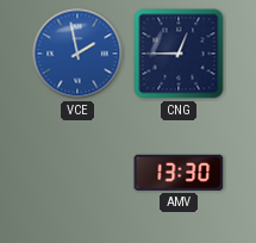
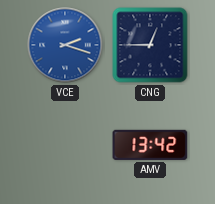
VCE: 1:58 -> 2:18
AMV: 13:30 -> 13:42
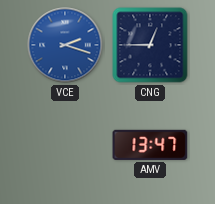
AMV: 13:42 -> 13:47
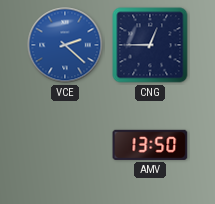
VCE: 2:18 -> 2:22
AMV: 13:47 -> 13:50
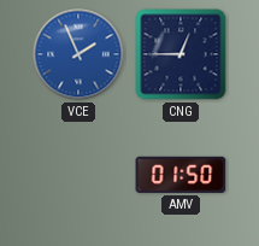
VCE: 2:22 -> 1:56
AMV: 13:50 -> 01:50
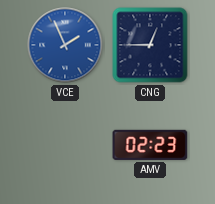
AMV: 01:50 -> 02:23
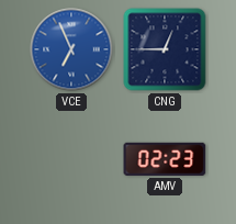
VCE: 1:56 -> 6:56
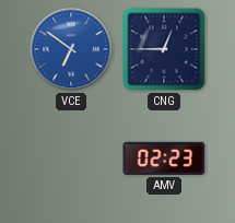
VCE: 6:56 -> 6:51
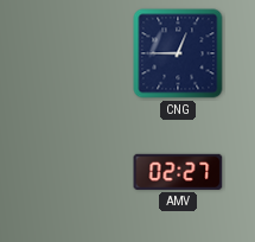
VCE: 6:51 -> none
AMV: 02:23 -> 02:27
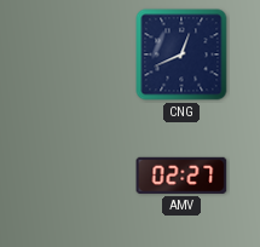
CNG: 12:45 -> 12:41
